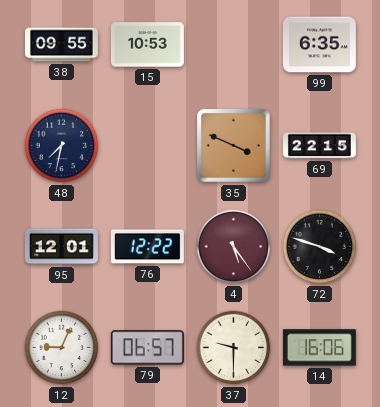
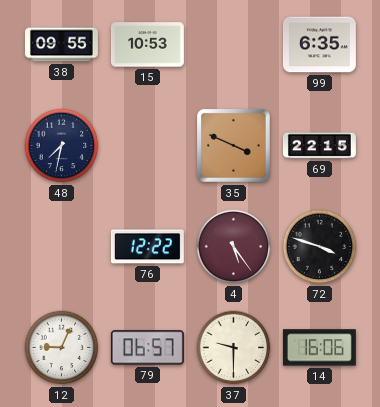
95: 12:01 -> none
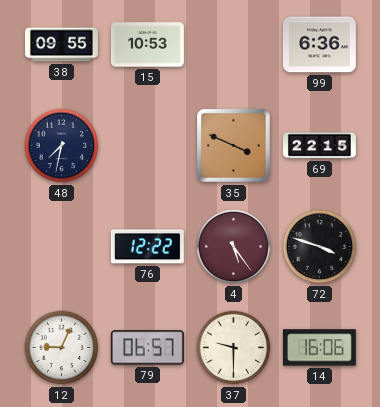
99: 6:35 -> 6:36
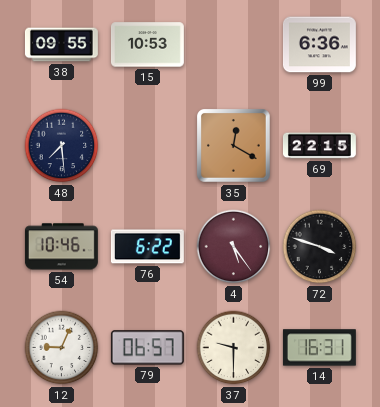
48: 7:32 -> 7:29
35: 3:49 -> 12:20
54: none -> 10:46
76: 12:22 -> 6:22
14: 16:06 -> 16:31
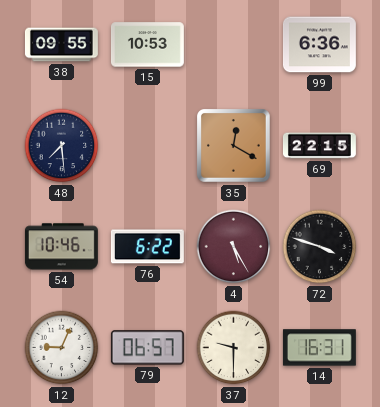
4: 5:24 -> 5:25
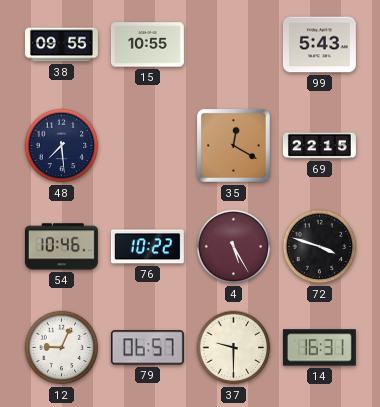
15: 10:53 -> 10:55
99: 6:36 -> 5:43
76: 6:22 -> 10:22
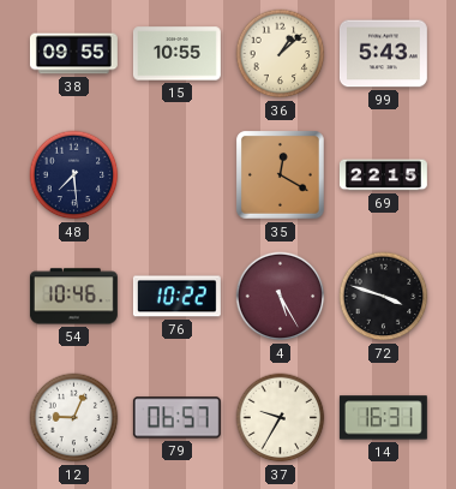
36: none -> 1:08
37: 9:30 -> 9:35
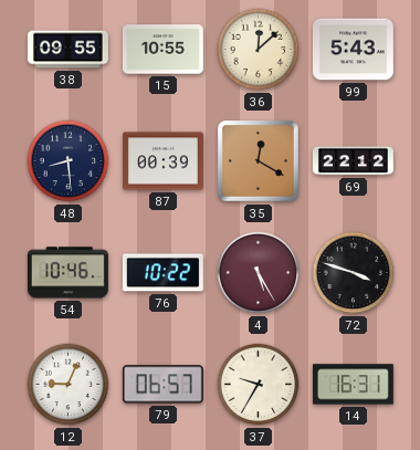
36: 1:08 -> 12:08
48: 7:29 -> 8:29
87: none -> 00:39
69: 22:15 -> 22:12
